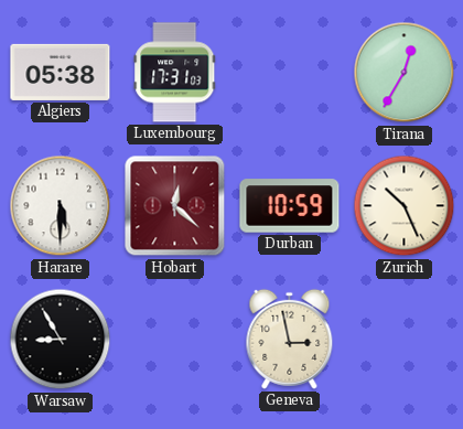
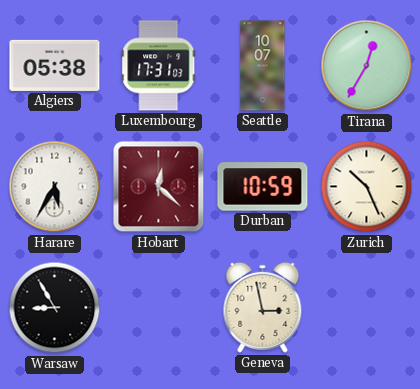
Seattle: none -> 10:07
Harare: 5:30 -> 5:35
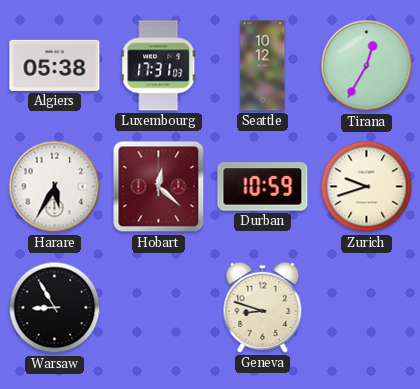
Seattle: 10:07 -> 10:12
Zurich: 10:26 -> 9:42
Geneva: 2:58 -> 8:48
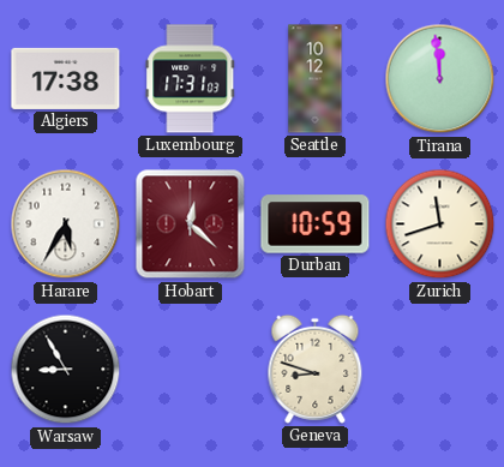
Algiers: 05:38 -> 17:38
Tirana: 12:35 -> 11:59
Zurich: 9:42 -> 11:42
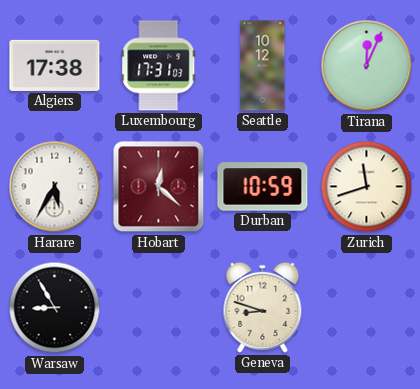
Tirana: 11:59 -> 12:04
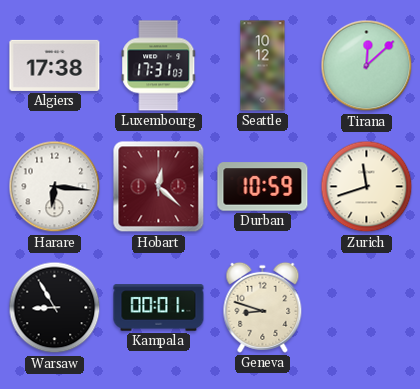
Tirana: 12:04 -> 12:08
Harare: 5:35 -> 6:16
Kampala: none -> 00:01
